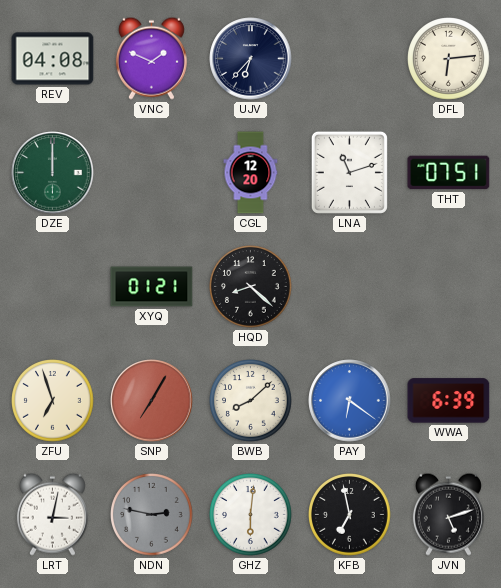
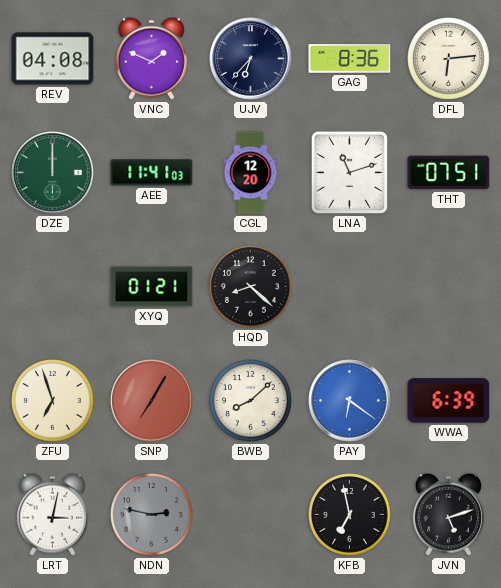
GAG: none -> 8:36
AEE: none -> 11:41
GHZ: 6:01 -> none
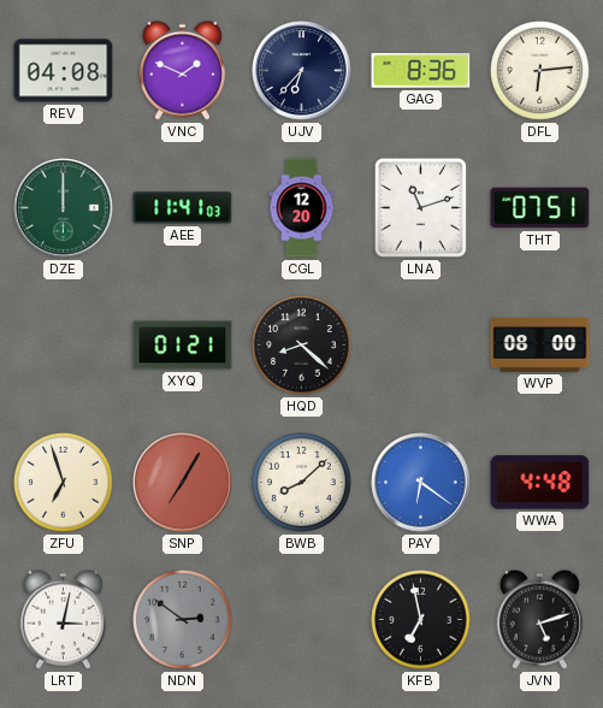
WVP: none -> 08:00
WWA: 6:39 -> 4:48
NDN: 2:47 -> 2:51
